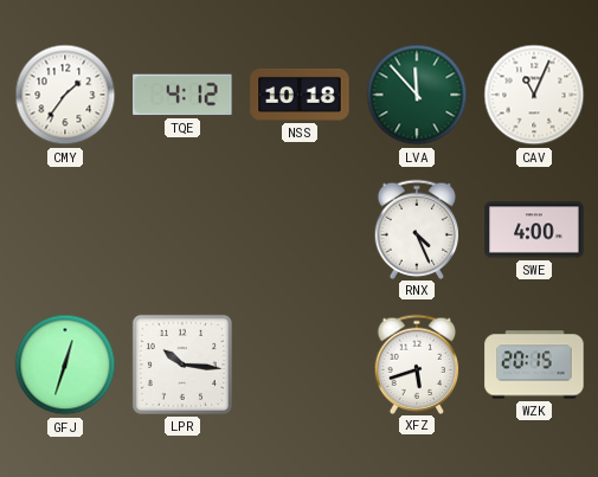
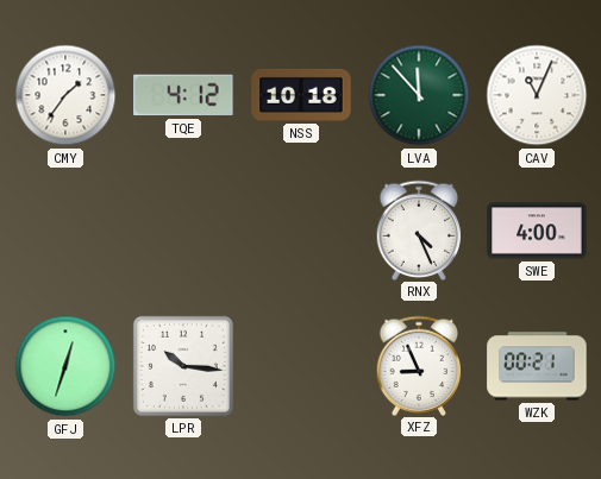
XFZ: 5:42 -> 8:56
WZK: 20:15 -> 00:21
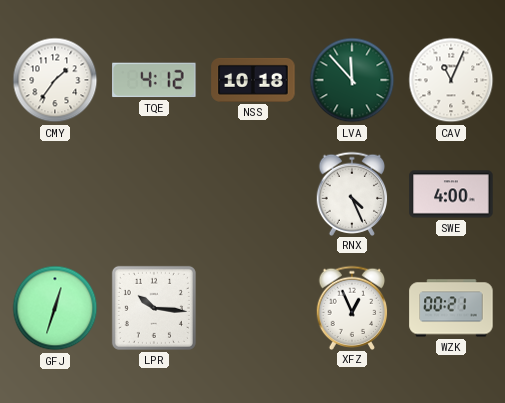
XFZ: 8:56 -> 12:56
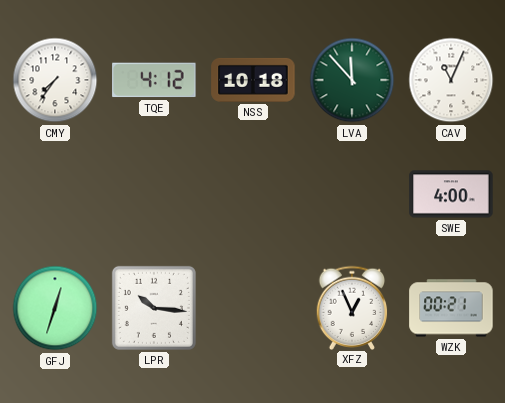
CMY: 1:36 -> 7:36
RNX: 4:26 -> none
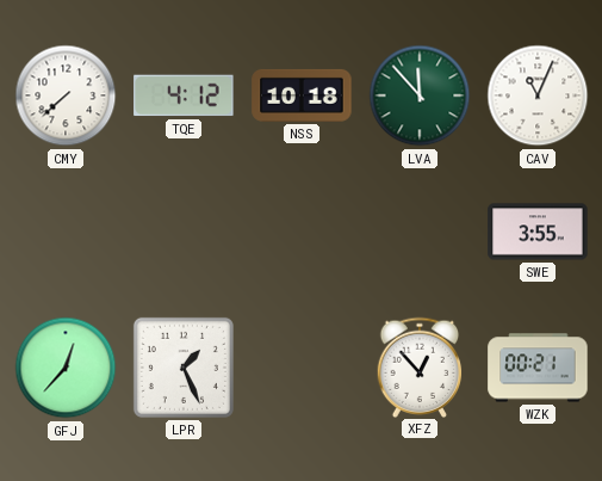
CMY: 7:36 -> 7:38
SWE: 4:00 -> 3:55
GFJ: 12:33 -> 12:37
LPR: 10:16 -> 1:26
XFZ: 12:56 -> 12:53
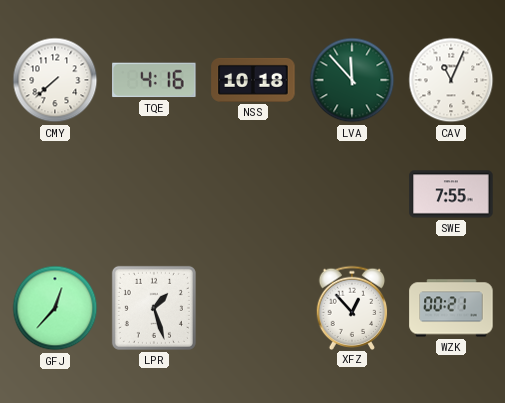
TQE: 4:12 -> 4:16
SWE: 3:55 -> 7:55
LPR: 1:26 -> 1:27
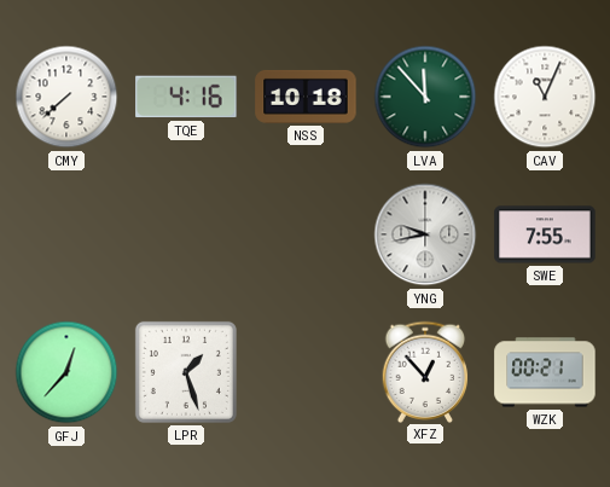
YNG: none -> 9:43
